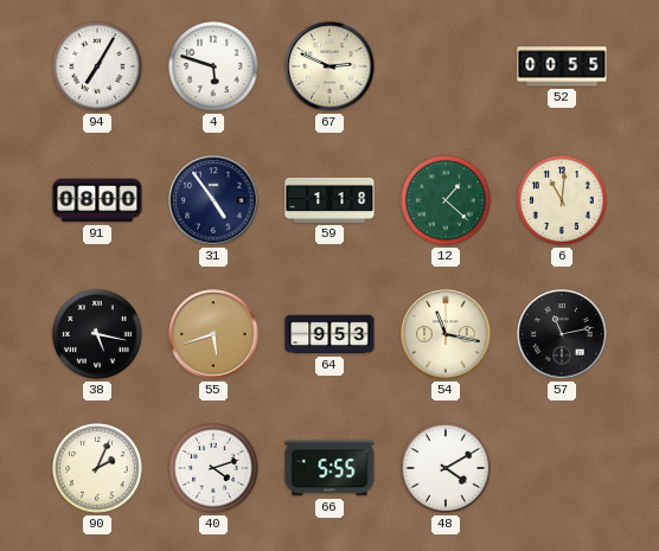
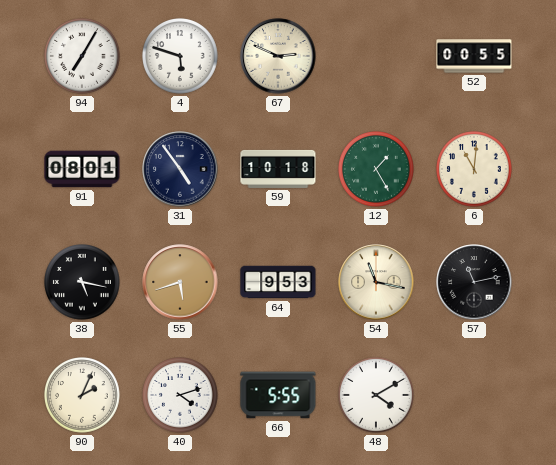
91: 08:00 -> 08:01
59: 1:18 -> 10:18
12: 1:22 -> 1:25
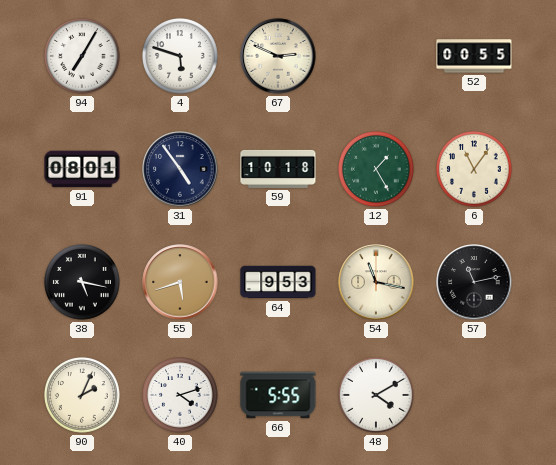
6: 11:01 -> 11:06
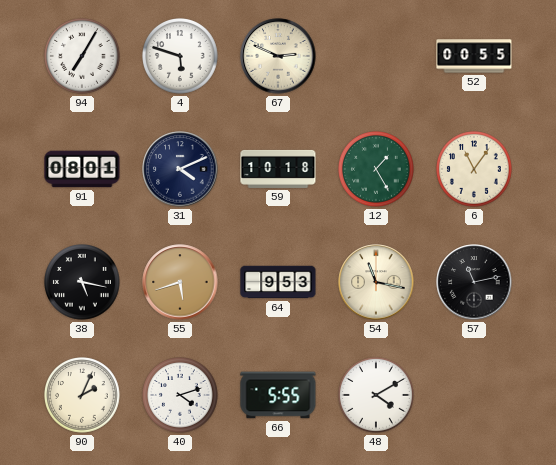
31: 4:54 -> 4:11
